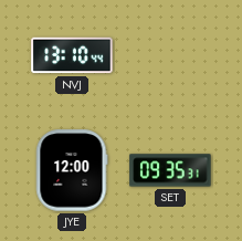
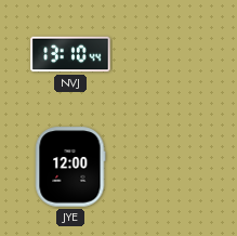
SET: 09:35 -> none
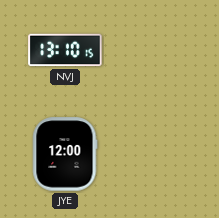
NVJ: 13:10:44 -> 13:10:15
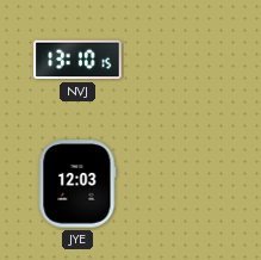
JYE: 12:00 -> 12:03
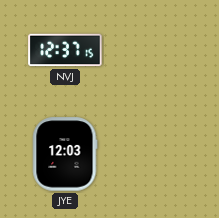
NVJ: 13:10 -> 12:37
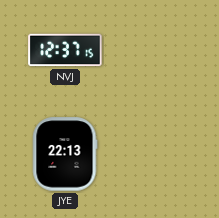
JYE: 12:03 -> 22:13
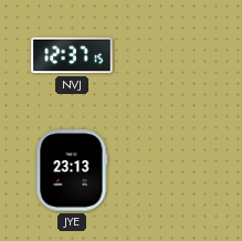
JYE: 22:13 -> 23:13
